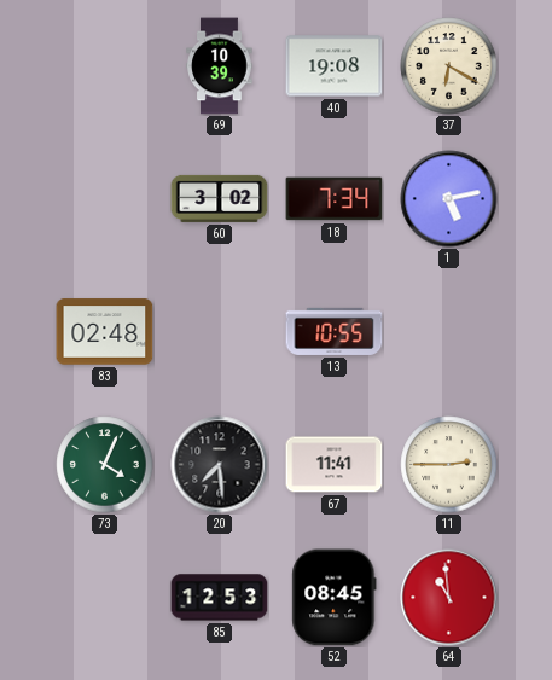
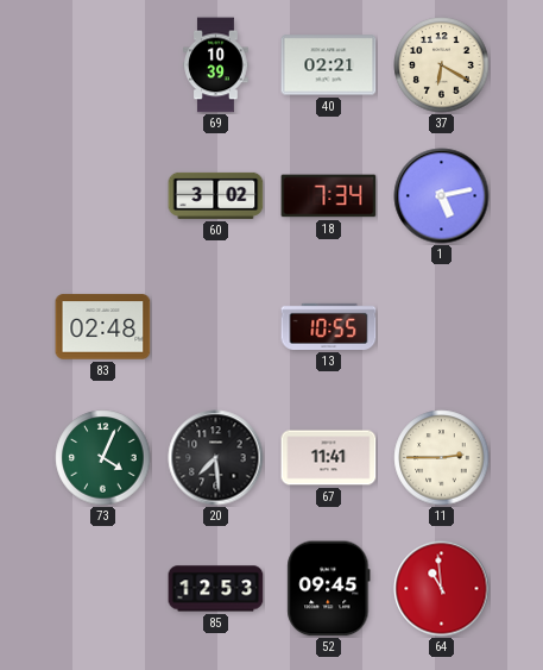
40: 19:08 -> 02:21
52: 08:45 -> 09:45
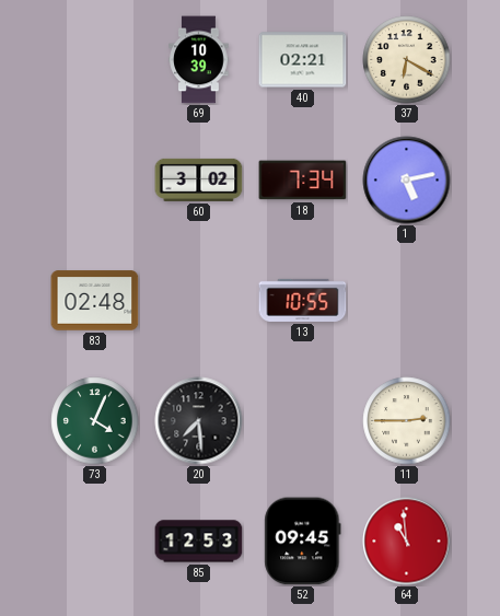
67: 11:41 -> none
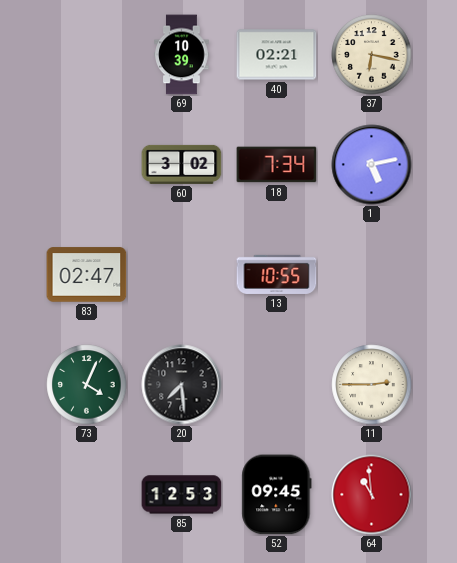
37: 6:20 -> 6:17
83: 02:48 -> 02:47
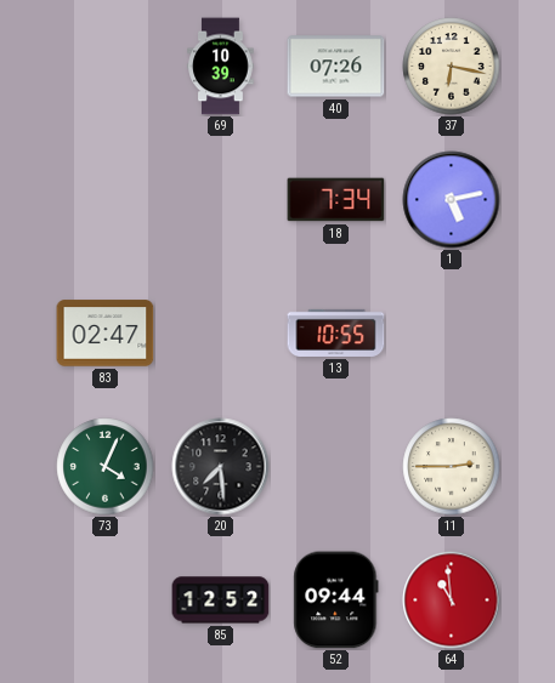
40: 02:21 -> 07:26
60: 3:02 -> none
85: 12:53 -> 12:52
52: 09:45 -> 09:44
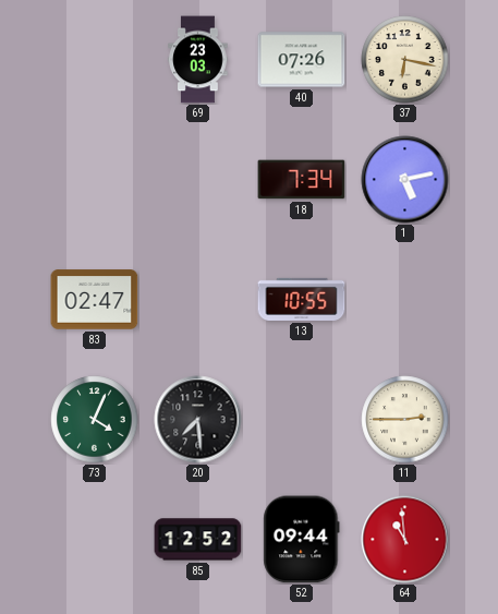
69: 10:39 -> 23:03
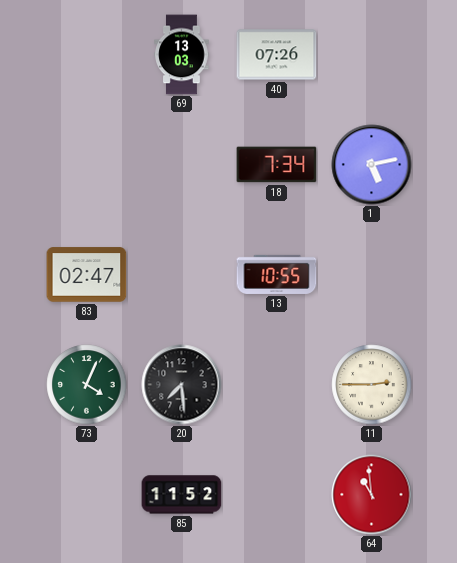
69: 23:03 -> 13:03
37: 6:17 -> none
85: 12:52 -> 11:52
52: 09:44 -> none
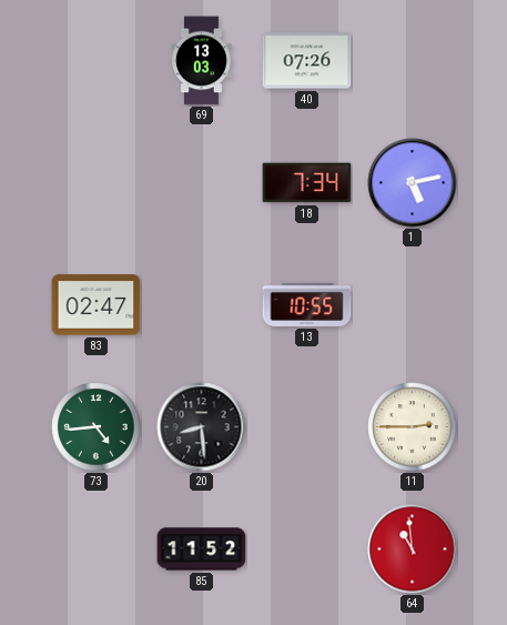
73: 4:04 -> 4:44
20: 7:29 -> 8:29
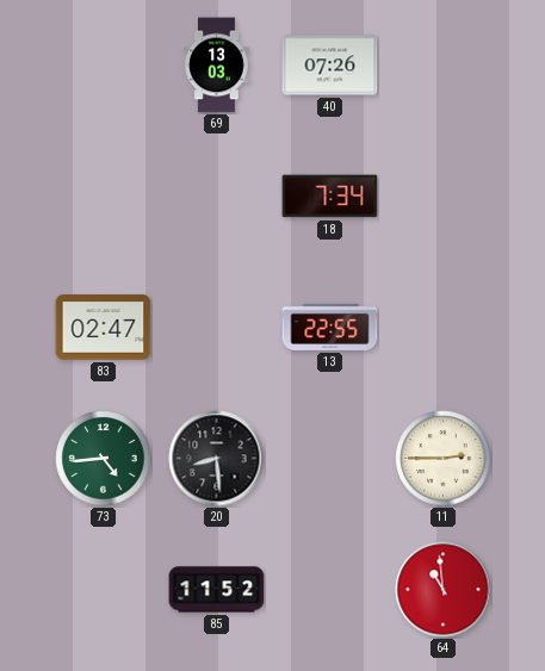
1: 5:13 -> none
13: 10:55 -> 22:55
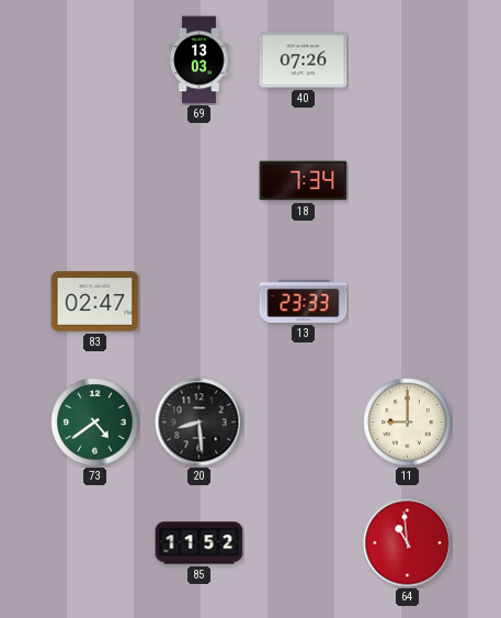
13: 22:55 -> 23:33
73: 4:44 -> 4:39
11: 2:45 -> 9:00
